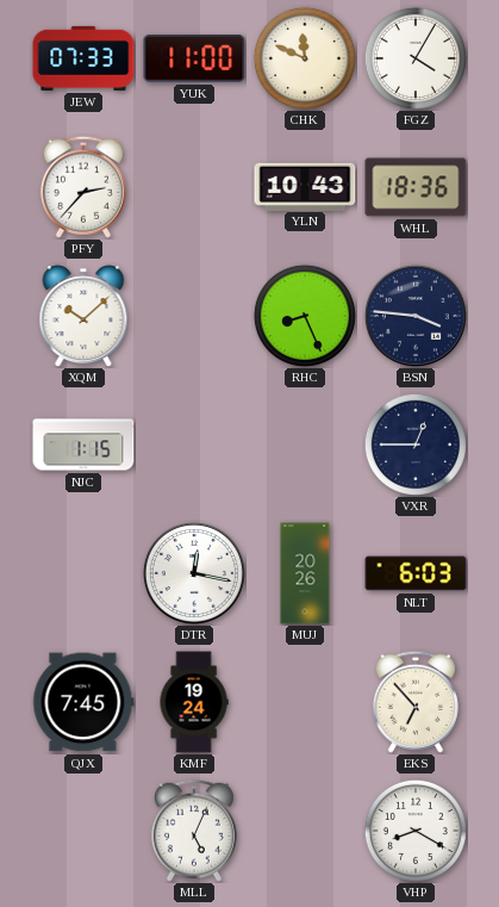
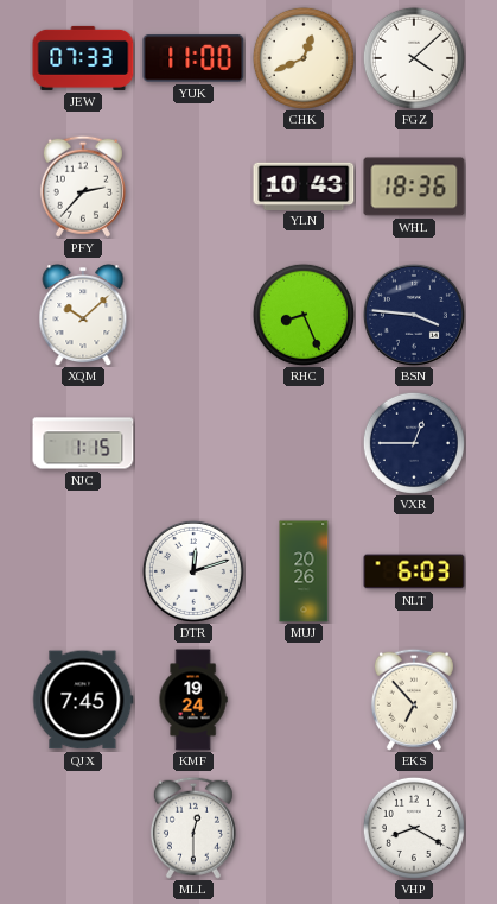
CHK: 11:49 -> 12:41
FGZ: 4:05 -> 4:08
DTR: 12:17 -> 12:12
MLL: 5:04 -> 12:30
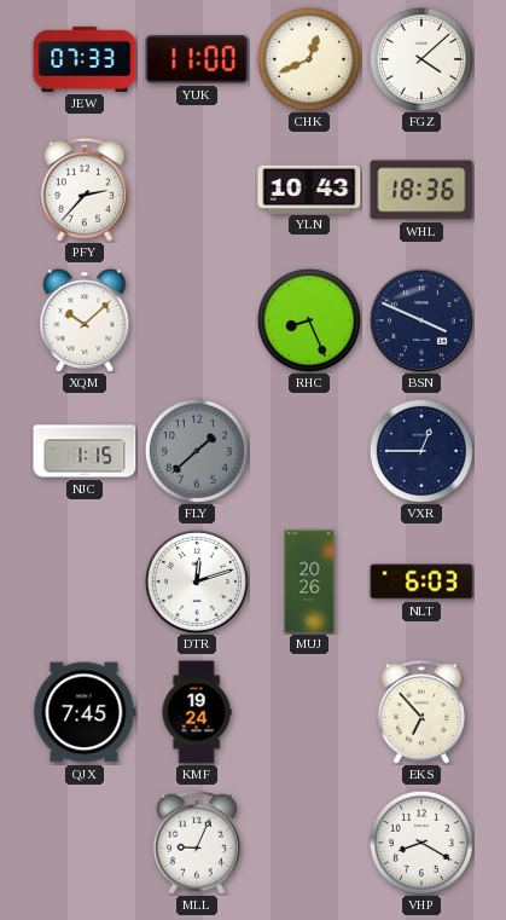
BSN: 3:46 -> 3:49
FLY: none -> 1:38
MLL: 12:30 -> 9:04
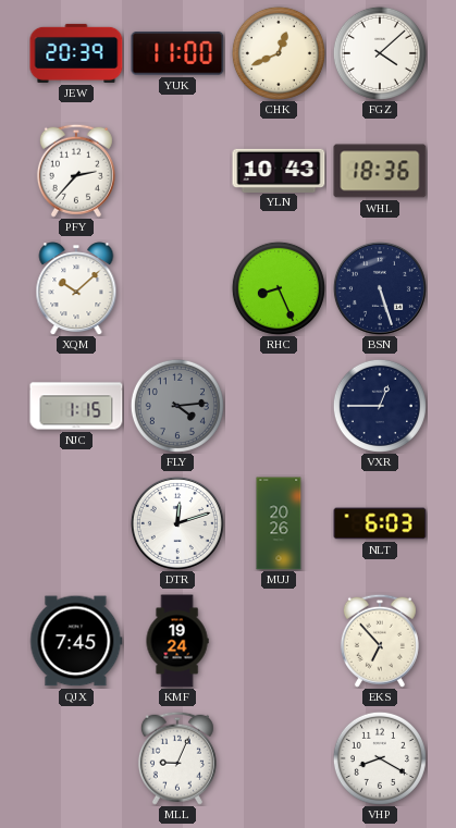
JEW: 07:33 -> 20:39
BSN: 3:49 -> 5:27
FLY: 1:38 -> 4:14
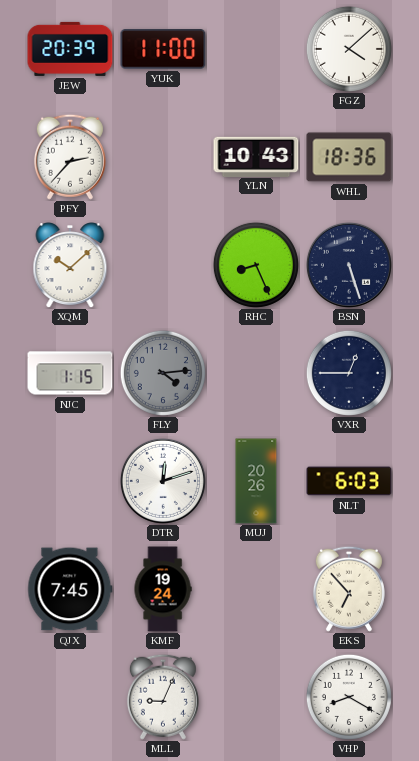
CHK: 12:41 -> none
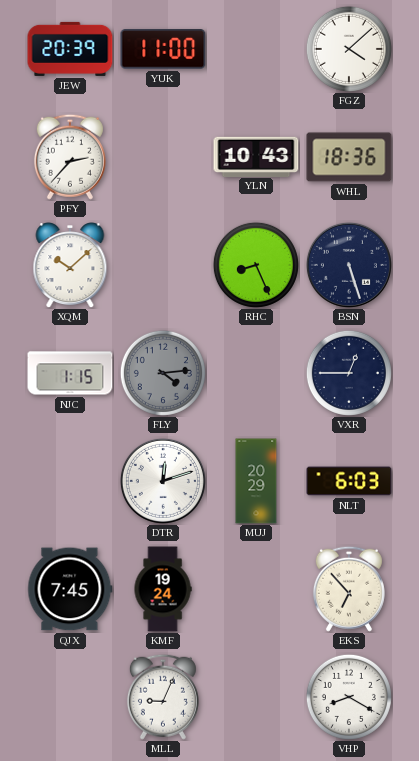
MUJ: 20:26 -> 20:29
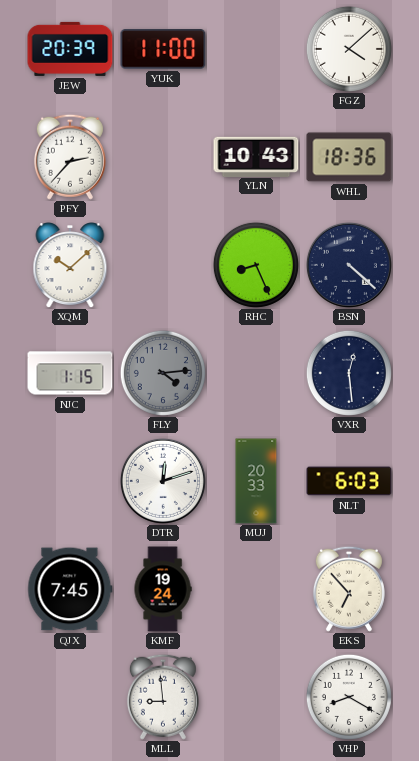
BSN: 5:27 -> 4:22
VXR: 12:45 -> 12:29
MUJ: 20:29 -> 20:33
MLL: 9:04 -> 8:59
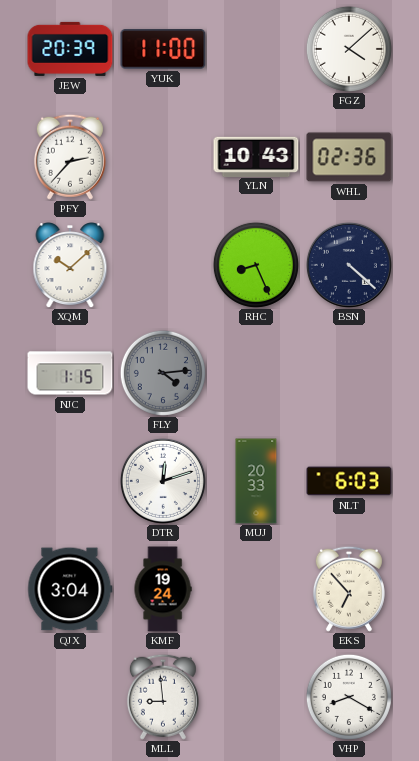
WHL: 18:36 -> 02:36
VXR: 12:29 -> none
QJX: 7:45 -> 3:04
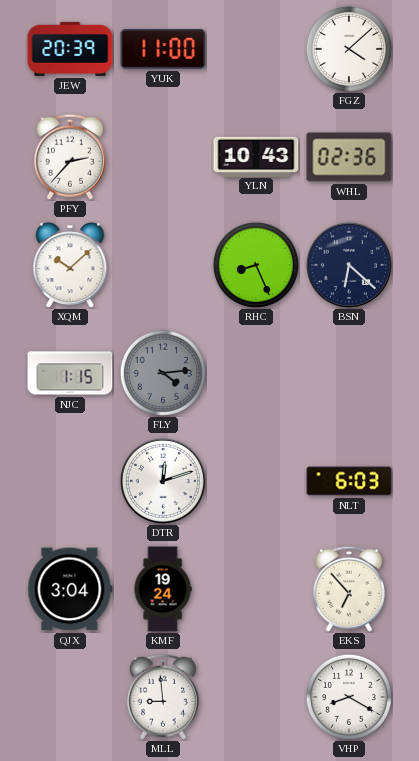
BSN: 4:22 -> 6:22
MUJ: 20:33 -> none
